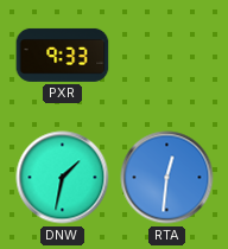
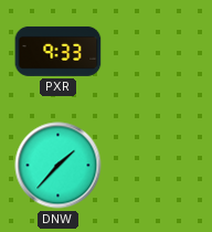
DNW: 1:32 -> 1:37
RTA: 12:31 -> none
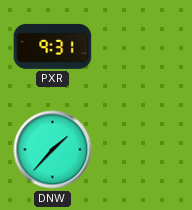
PXR: 9:33 -> 9:31
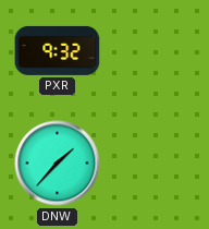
PXR: 9:31 -> 9:32
